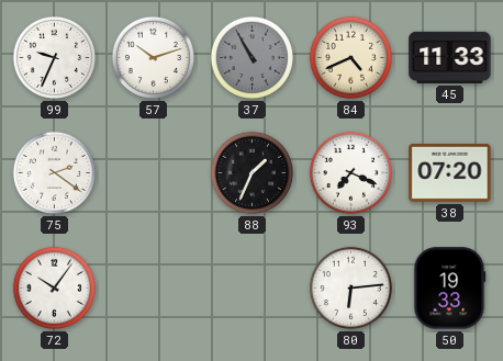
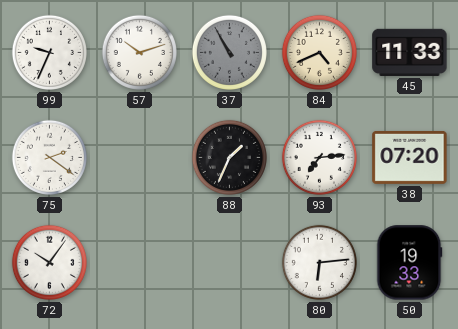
93: 7:19 -> 7:14
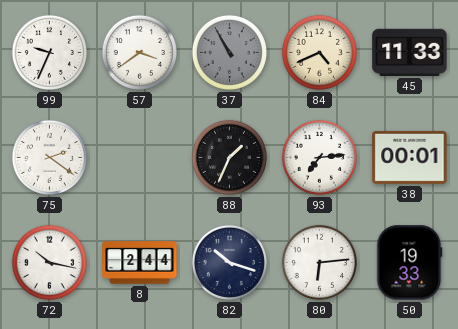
57: 10:12 -> 3:39
38: 07:20 -> 00:01
72: 10:06 -> 10:17
8: none -> 2:44
82: none -> 10:18
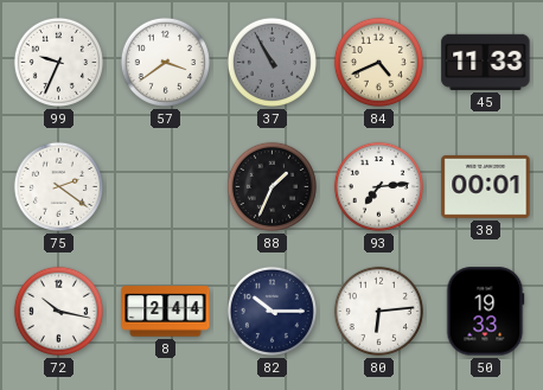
82: 10:18 -> 10:15
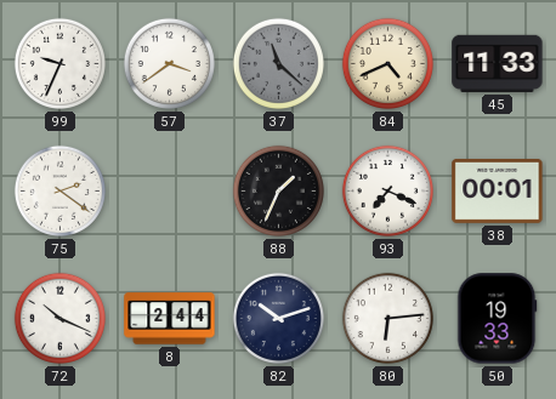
37: 10:55 -> 11:22
93: 7:14 -> 7:19
72: 10:17 -> 10:19
82: 10:15 -> 10:12
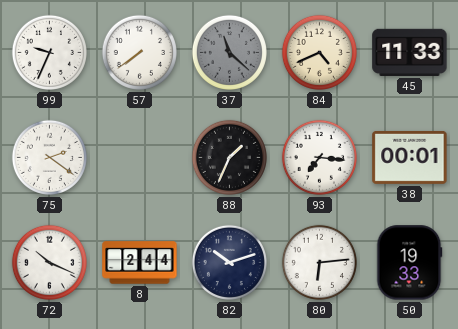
57: 3:39 -> 7:39
93: 7:19 -> 7:16
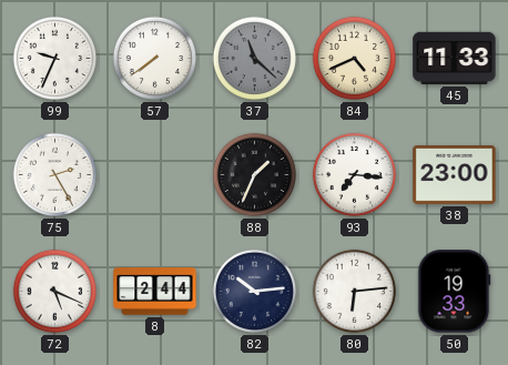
75: 2:21 -> 2:25
38: 00:01 -> 23:00
72: 10:19 -> 5:19
82: 10:12 -> 10:14
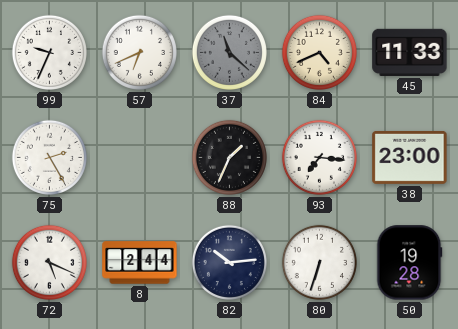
57: 7:39 -> 6:41
80: 6:14 -> 6:33
50: 19:33 -> 19:28
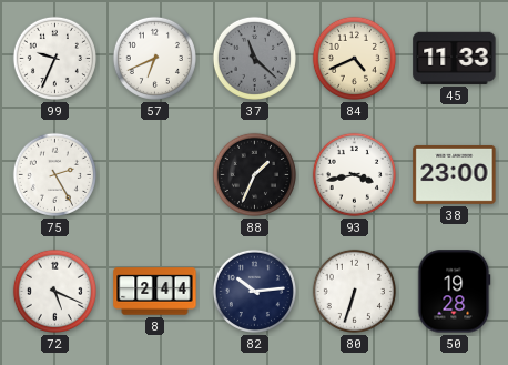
93: 7:16 -> 3:43
